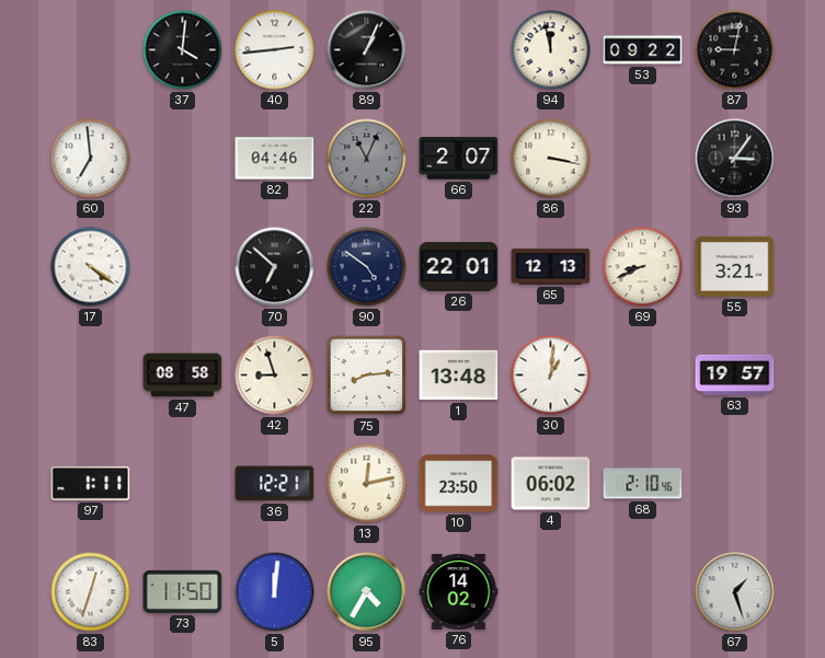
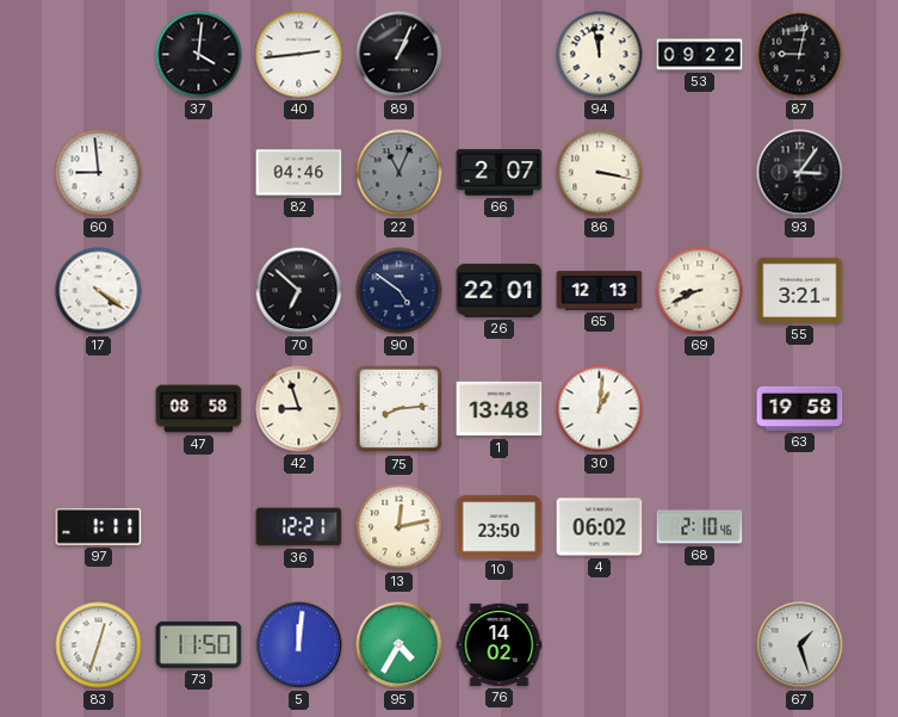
60: 6:59 -> 8:59
63: 19:57 -> 19:58
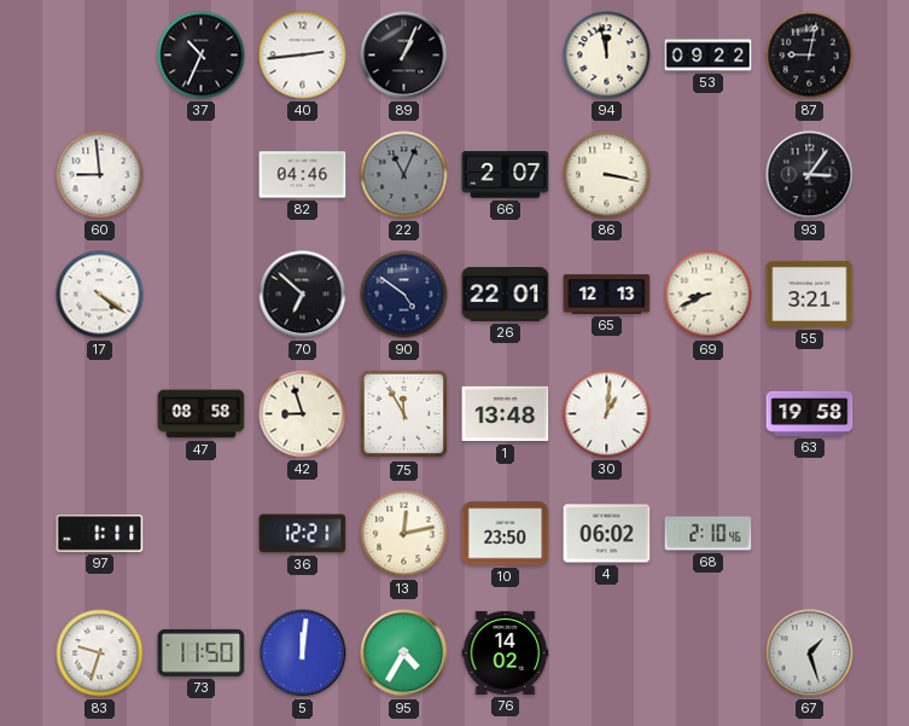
37: 4:01 -> 10:34
75: 8:14 -> 11:55
83: 12:33 -> 9:33
